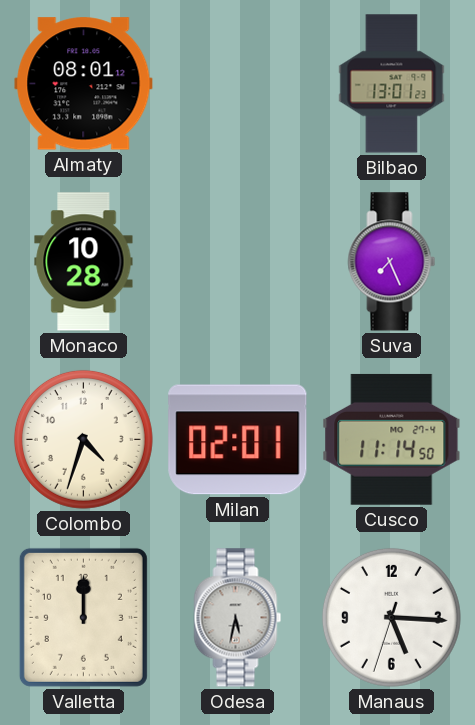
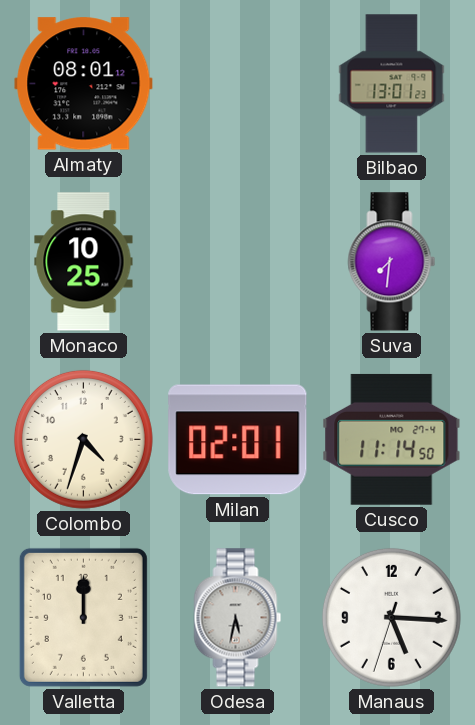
Monaco: 10:28 -> 10:25
Suva: 7:26 -> 7:31
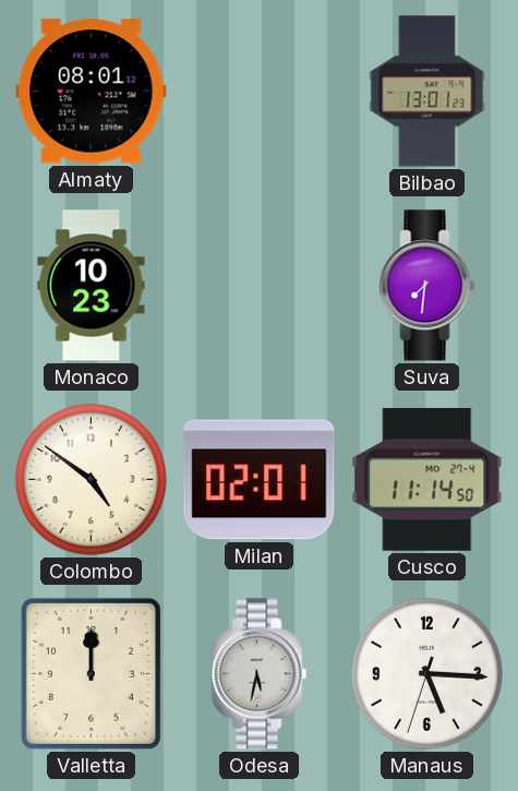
Monaco: 10:25 -> 10:23
Colombo: 4:33 -> 4:51
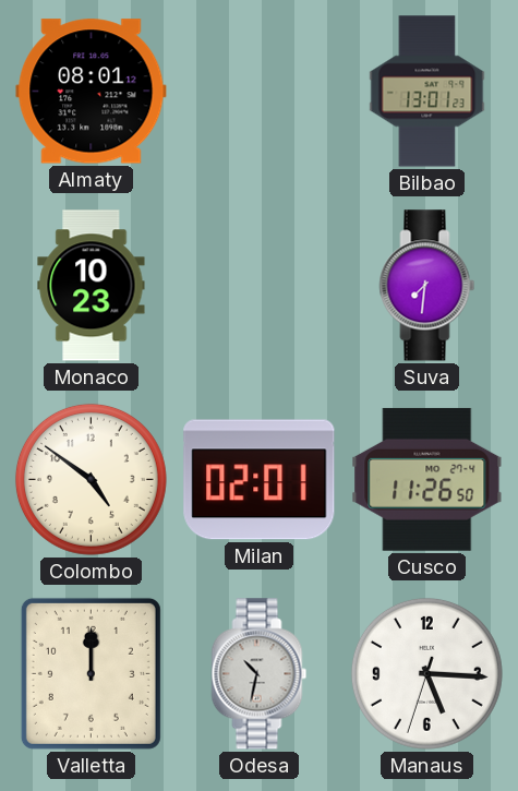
Cusco: 11:14 -> 11:26
Odesa: 5:32 -> 10:32
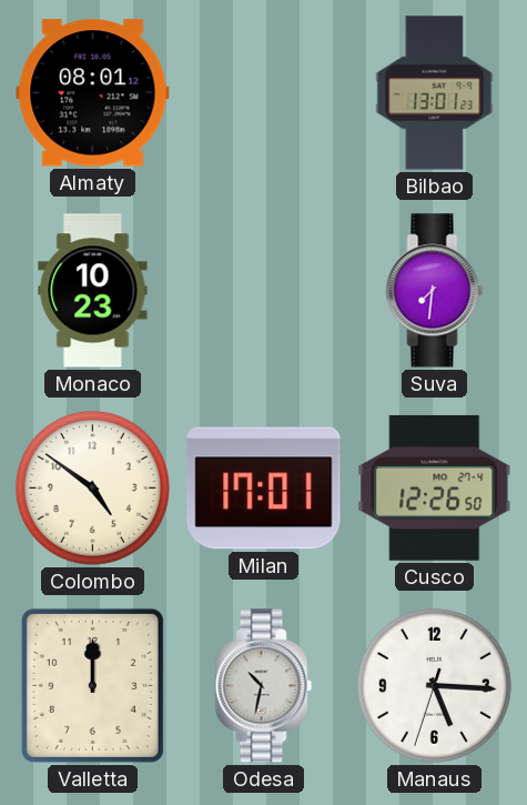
Milan: 02:01 -> 17:01
Cusco: 11:26 -> 12:26
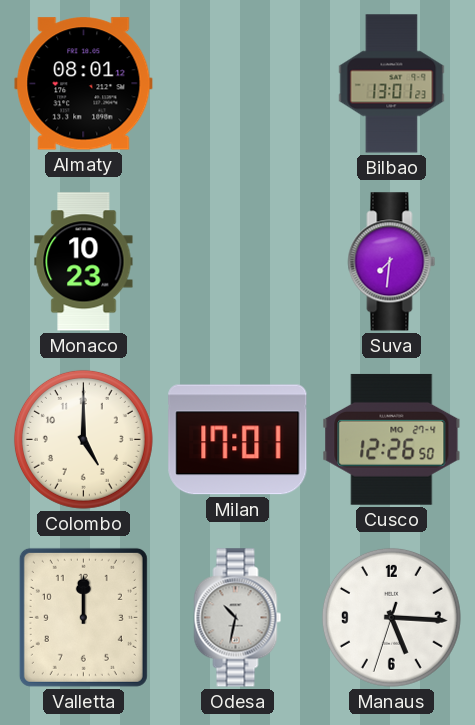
Colombo: 4:51 -> 5:00
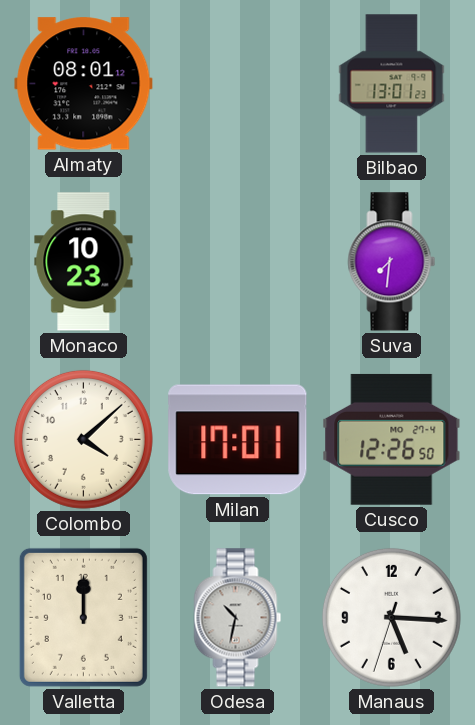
Colombo: 5:00 -> 4:08
